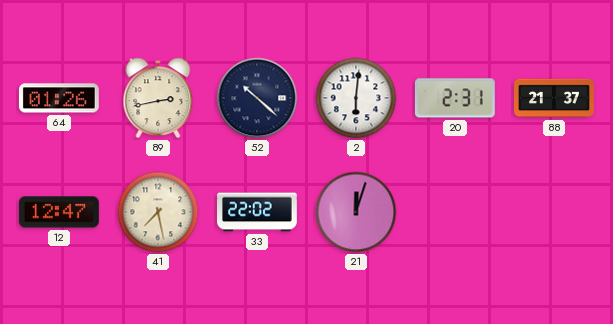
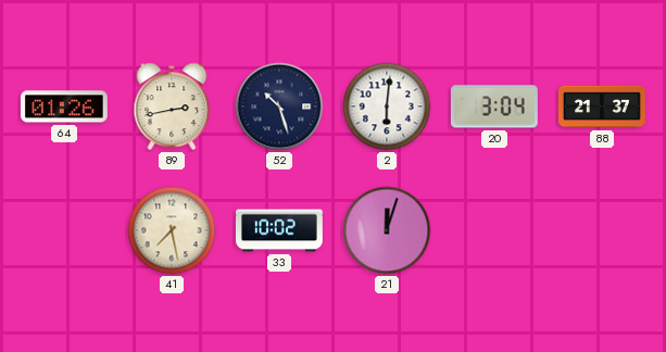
52: 10:22 -> 10:27
20: 2:31 -> 3:04
12: 12:47 -> none
33: 22:02 -> 10:02
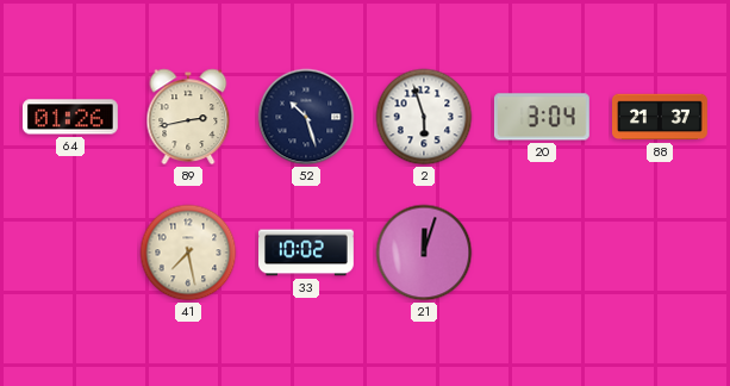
2: 6:01 -> 5:57
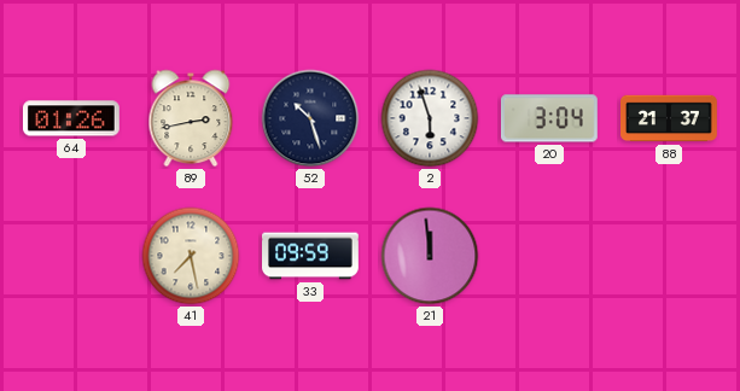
33: 10:02 -> 09:59
21: 12:03 -> 11:59
